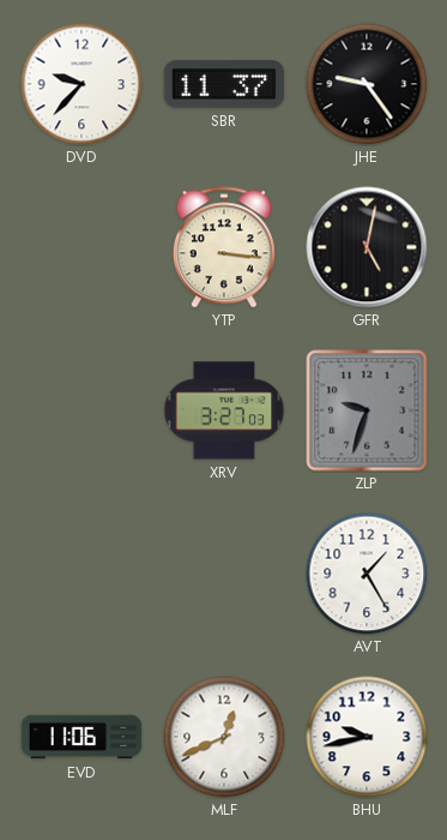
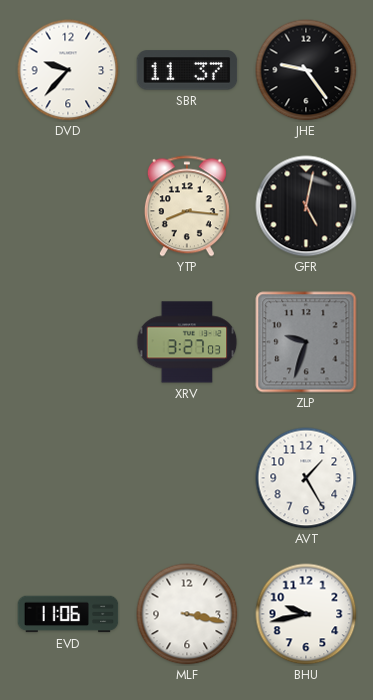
YTP: 3:16 -> 8:16
MLF: 12:41 -> 3:17
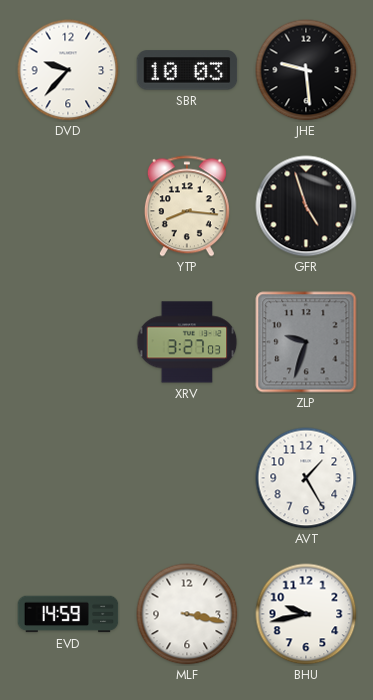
SBR: 11:37 -> 10:03
JHE: 9:24 -> 9:29
GFR: 5:02 -> 4:57
EVD: 11:06 -> 14:59
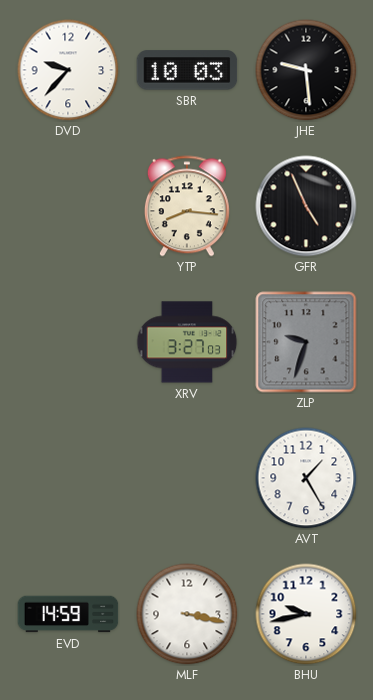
GFR: 4:57 -> 4:56
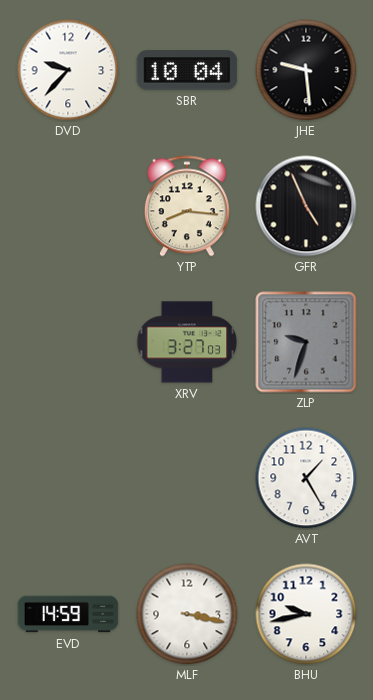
SBR: 10:03 -> 10:04
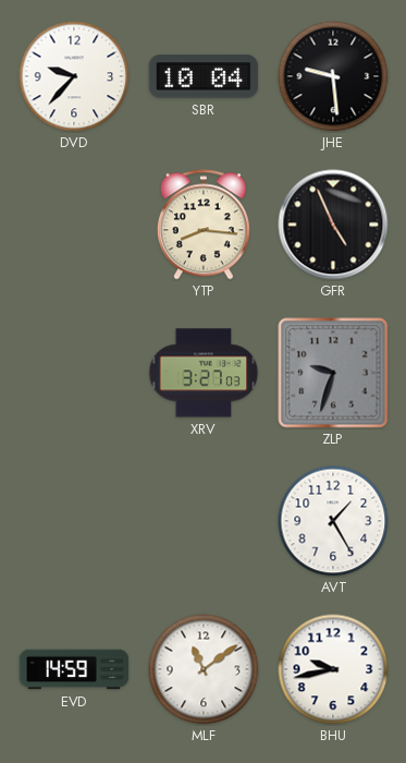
MLF: 3:17 -> 11:09
